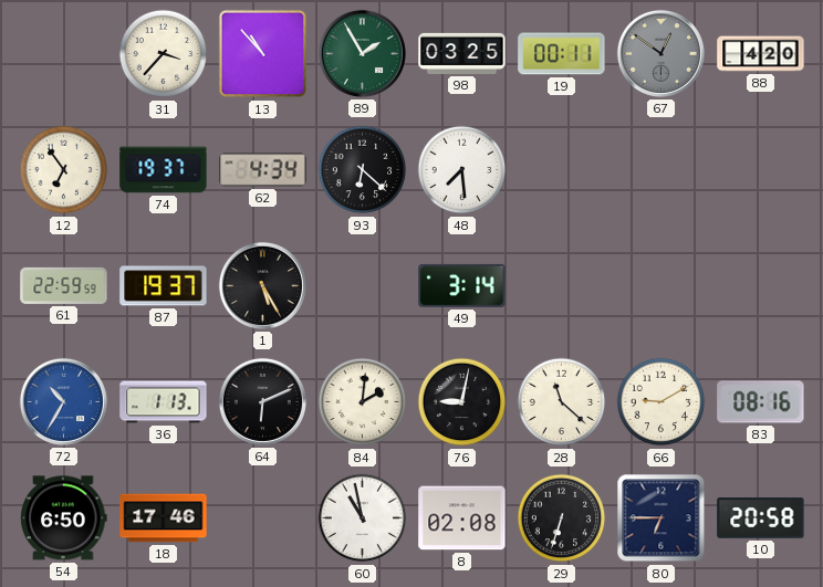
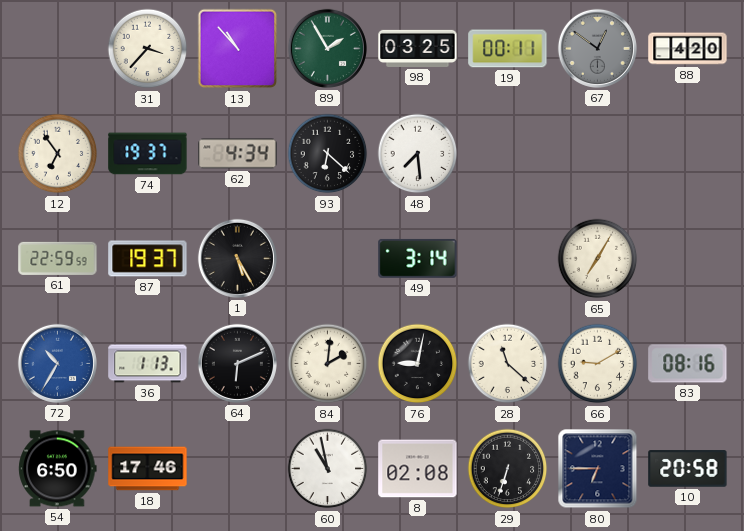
65: none -> 7:05
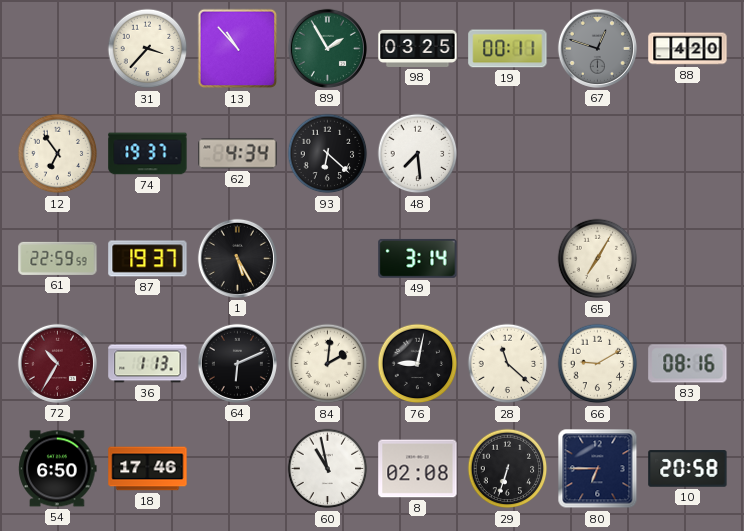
67: 12:51 -> 12:48
72 dial: blue -> burgundy
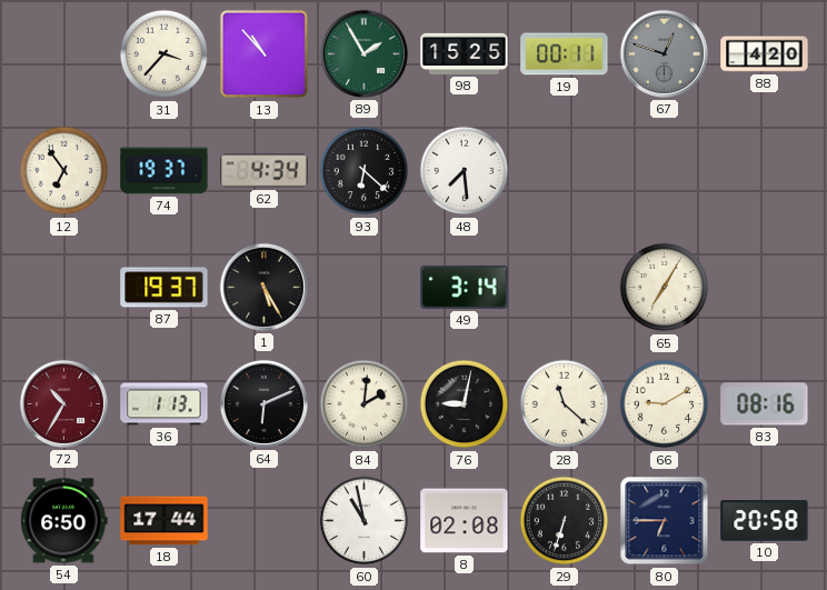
98: 03:25 -> 15:25
61: 22:59 -> none
18: 17:46 -> 17:44
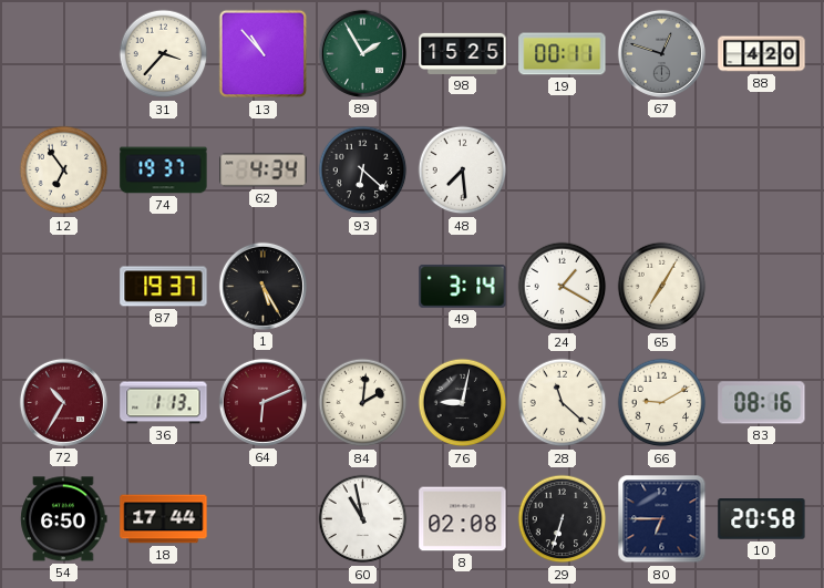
24: none -> 1:20
64 dial: black -> burgundy
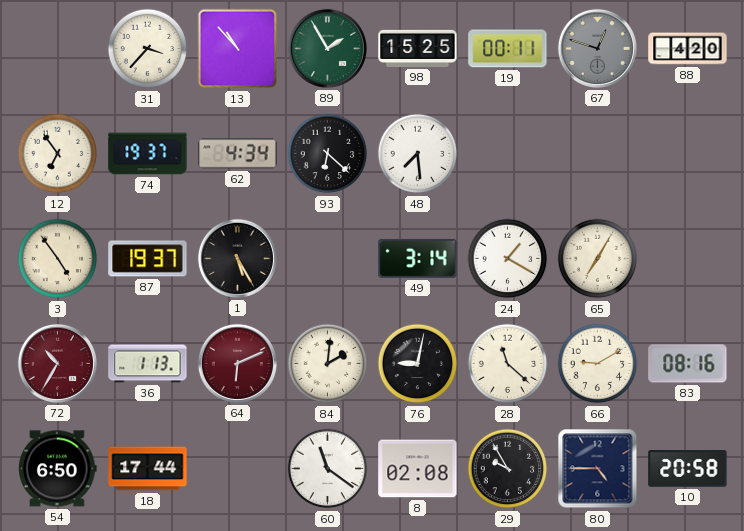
3: none -> 4:54
60: 10:58 -> 11:21
29: 6:33 -> 9:55
80: 6:45 -> 4:45
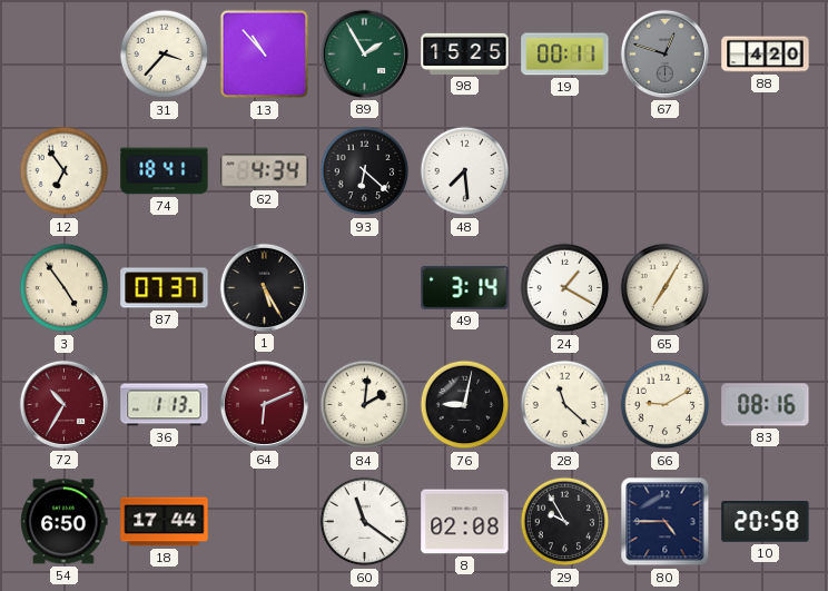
74: 19:37 -> 18:41
87: 19:37 -> 07:37
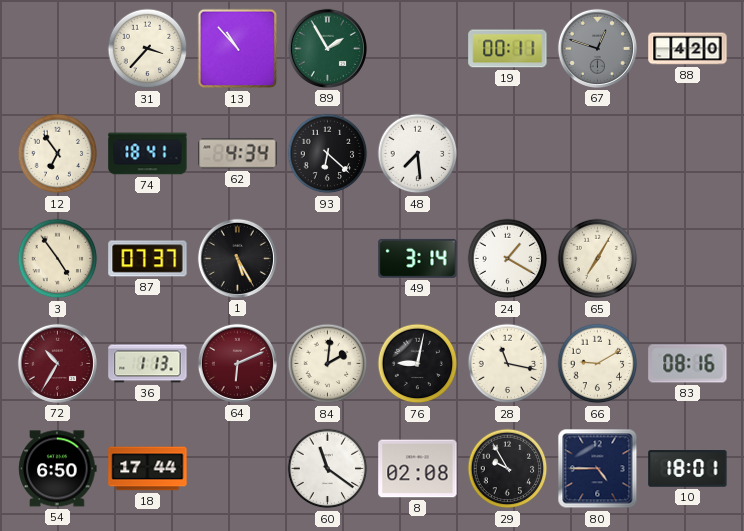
98: 15:25 -> none
28: 11:22 -> 11:17
10: 20:58 -> 18:01
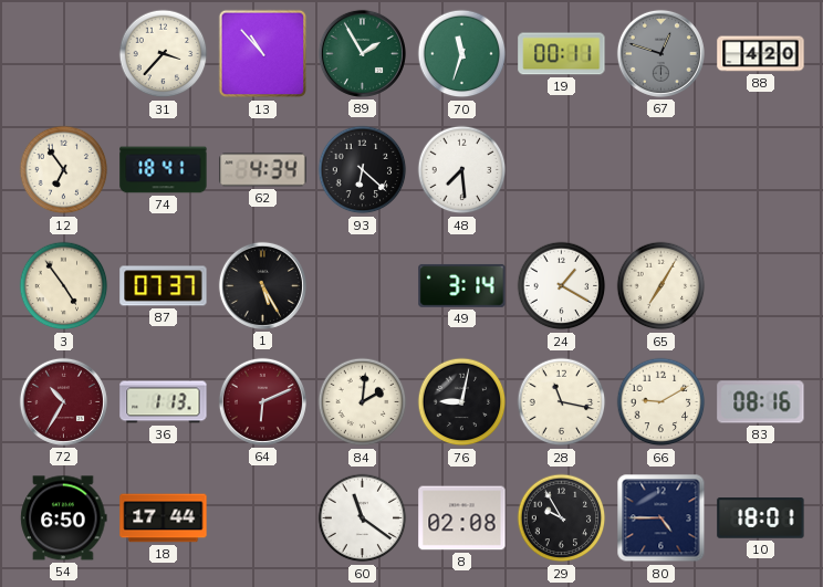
70: none -> 11:33
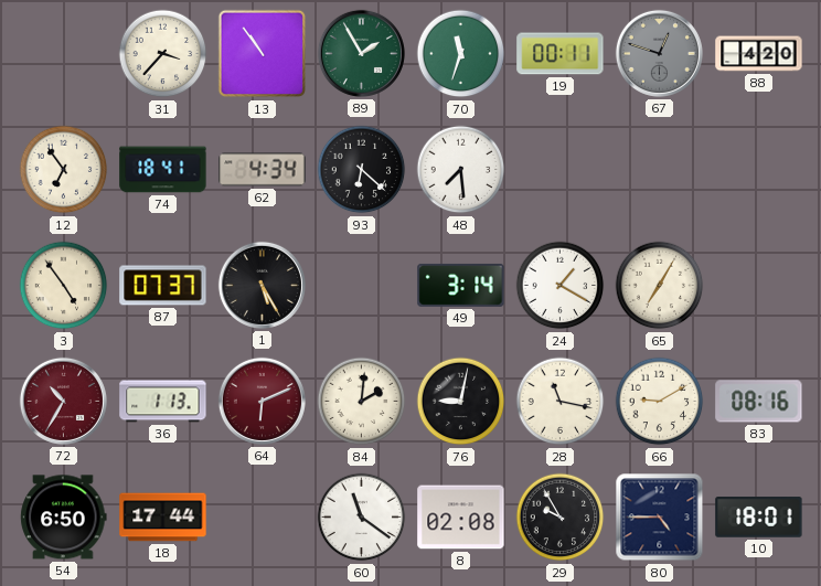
13: 10:53 -> 10:54
